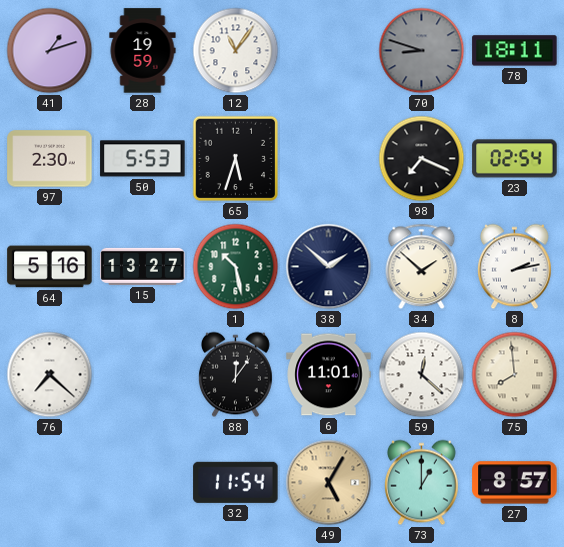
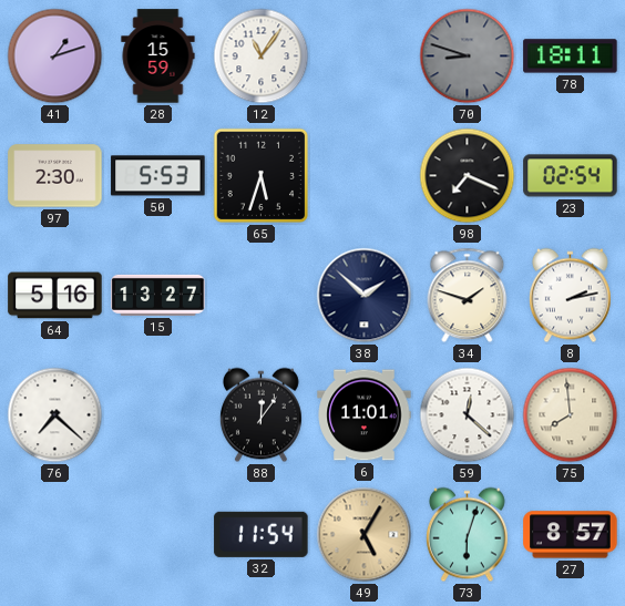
28: 19:59 -> 15:59
1: 10:28 -> none
34: 1:52 -> 1:48
73: 1:00 -> 6:03
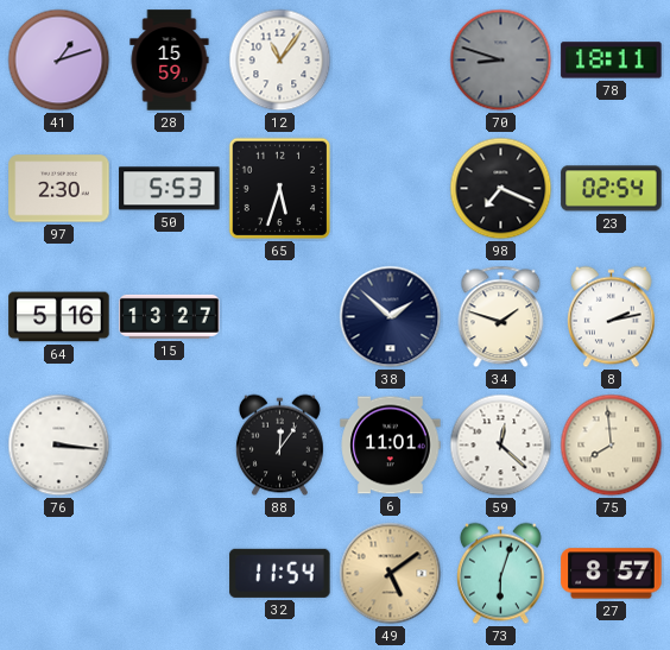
76: 7:22 -> 3:16
49: 5:05 -> 5:09
